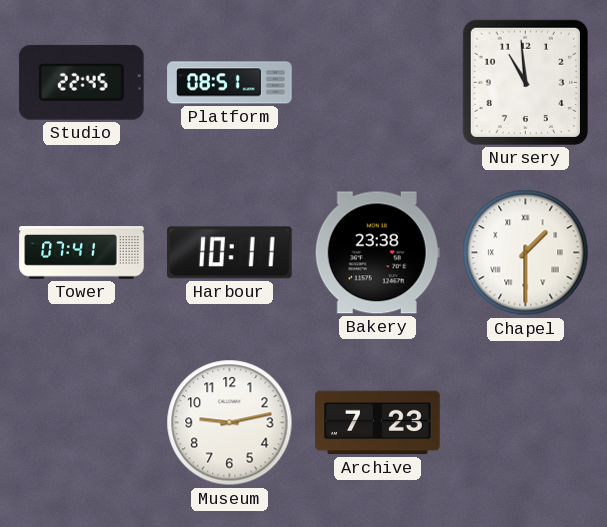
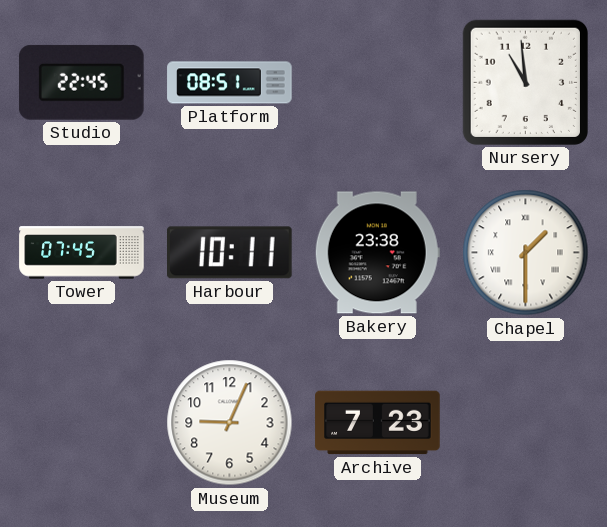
Tower: 07:41 -> 07:45
Museum: 9:13 -> 9:04
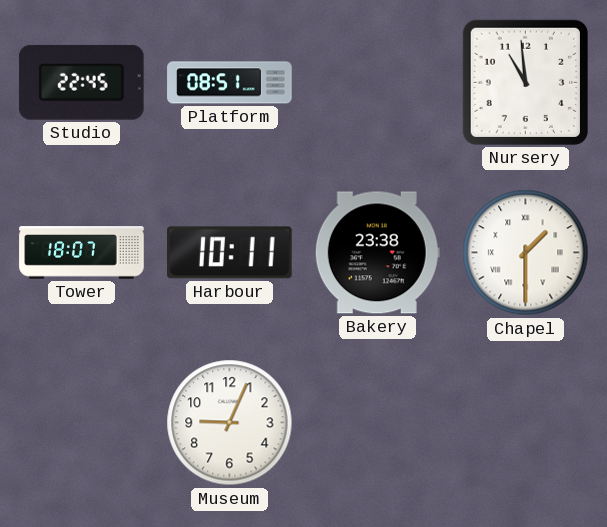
Tower: 07:45 -> 18:07
Archive: 7:23 -> none
